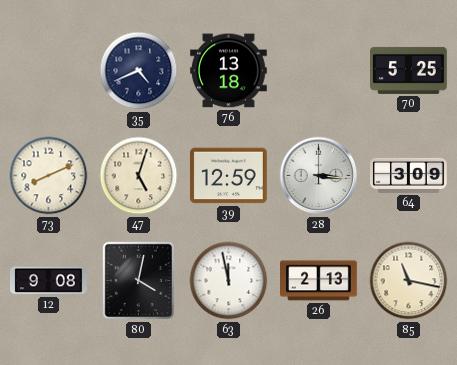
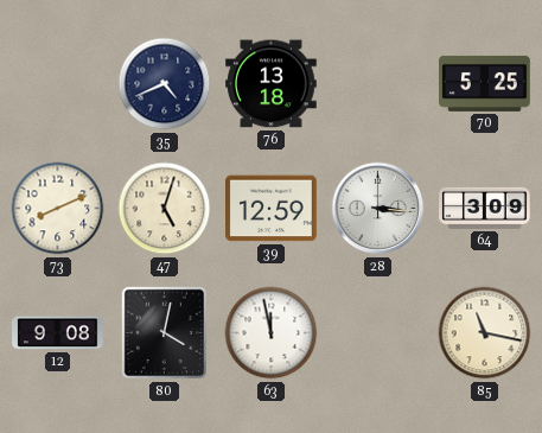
26: 2:13 -> none
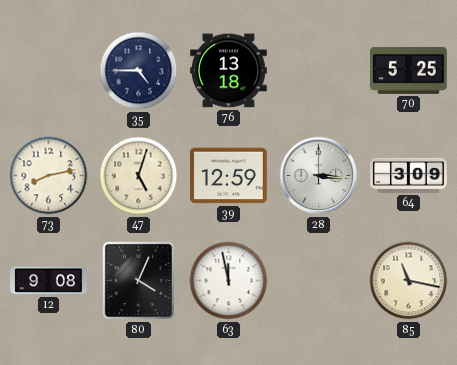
35: 4:41 -> 4:45
73: 8:11 -> 8:13
80: 4:02 -> 4:04
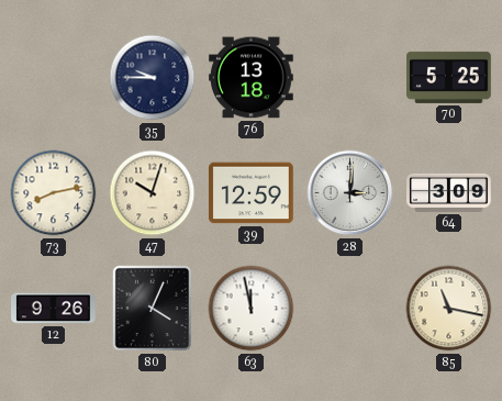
35: 4:45 -> 9:45
47: 5:03 -> 10:03
28: 3:16 -> 3:01
12: 9:08 -> 9:26
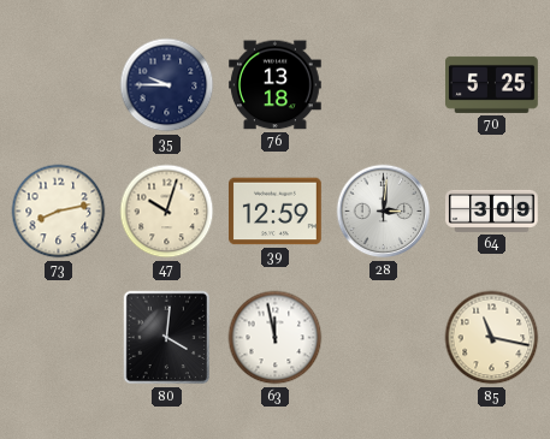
12: 9:26 -> none
80: 4:04 -> 4:01
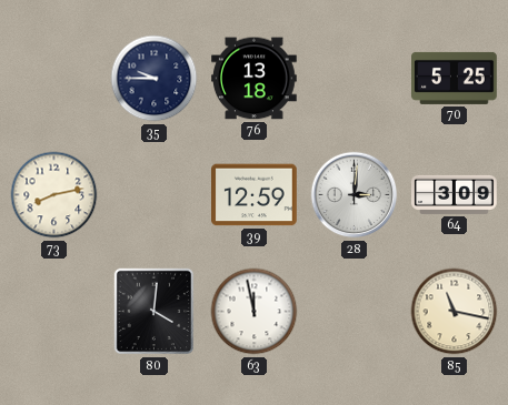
47: 10:03 -> none
